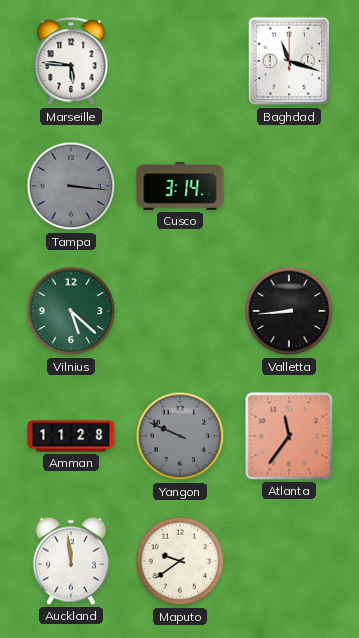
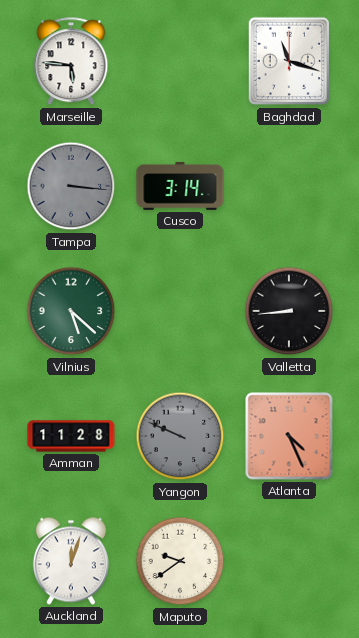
Atlanta: 11:36 -> 4:26
Auckland: 11:59 -> 12:03
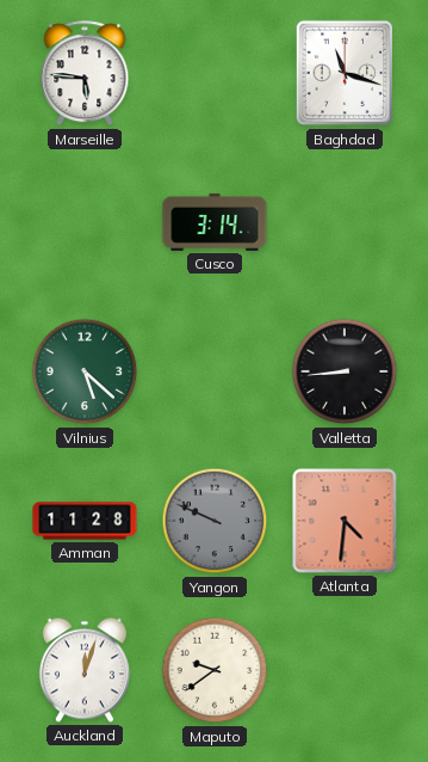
Tampa: 3:16 -> none
Atlanta: 4:26 -> 4:31
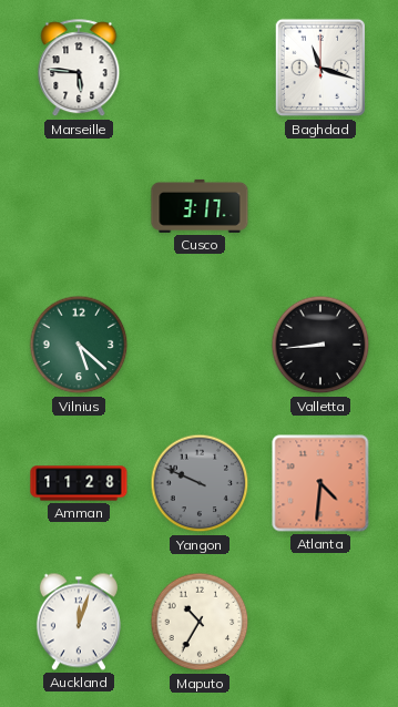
Cusco: 3:14 -> 3:17
Maputo: 9:39 -> 10:35
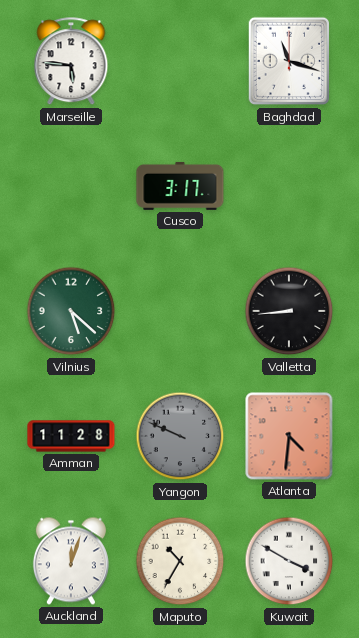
Kuwait: none -> 3:50
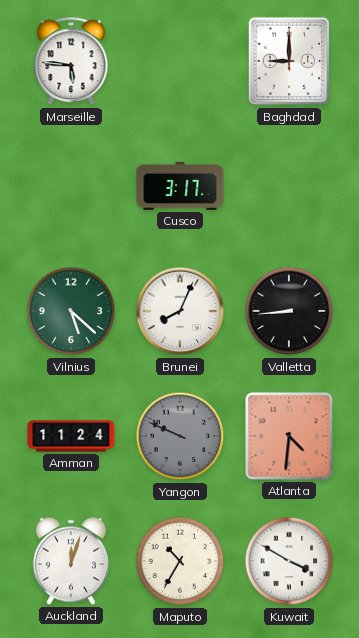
Baghdad: 11:18 -> 9:00
Brunei: none -> 8:04
Amman: 11:28 -> 11:24
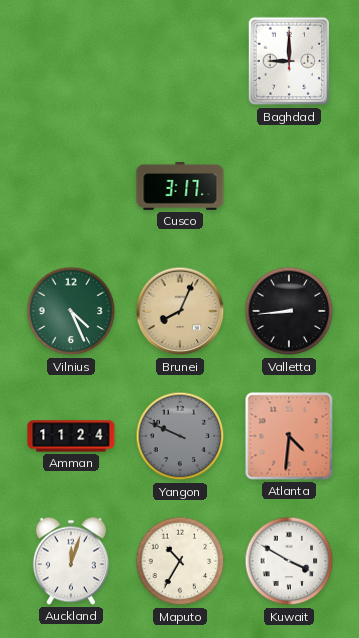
Marseille: 5:46 -> none
Vilnius: 5:22 -> 4:26
Brunei dial: white -> champagne
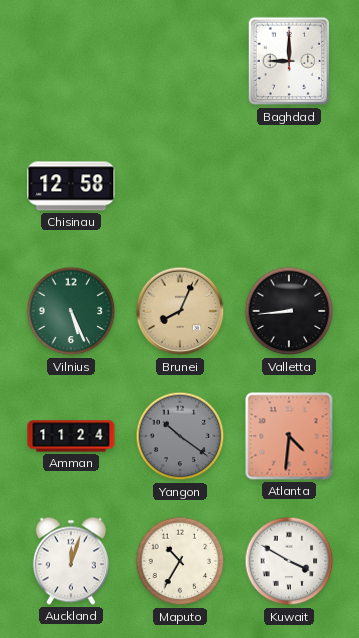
Chisinau: none -> 12:58
Cusco: 3:17 -> none
Vilnius: 4:26 -> 5:26
Yangon: 9:49 -> 10:21
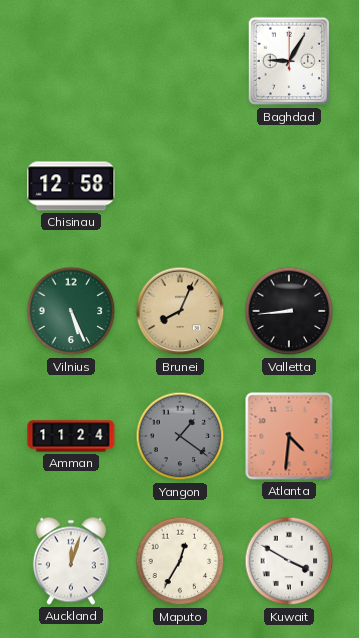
Baghdad: 9:00 -> 9:05
Yangon: 10:21 -> 1:21
Maputo: 10:35 -> 12:35
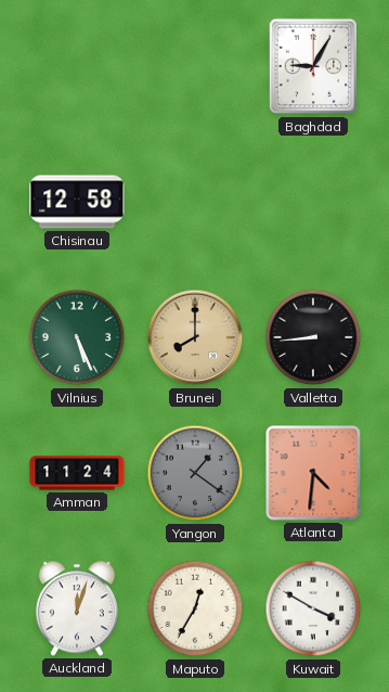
Brunei: 8:04 -> 8:00
